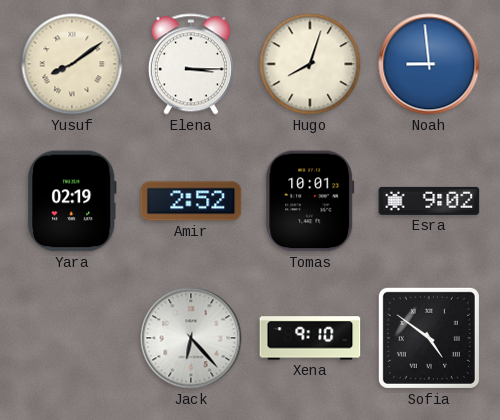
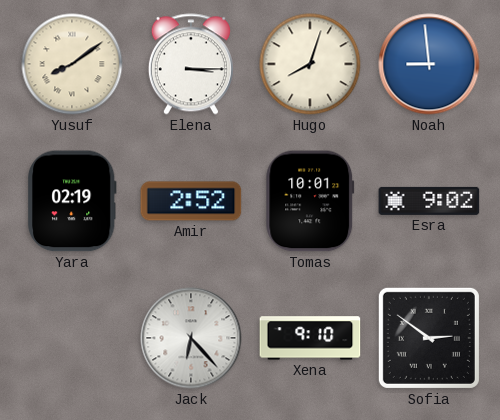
Sofia: 4:51 -> 2:51
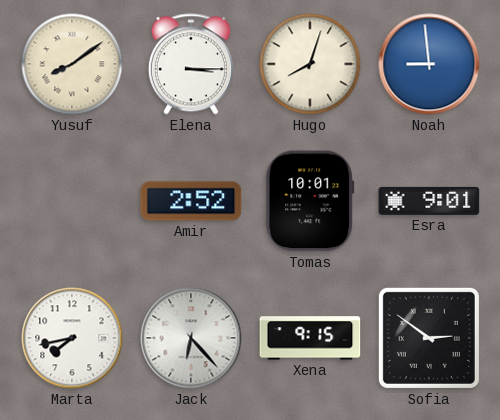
Yara: 02:19 -> none
Esra: 9:02 -> 9:01
Marta: none -> 7:43
Xena: 9:10 -> 9:15
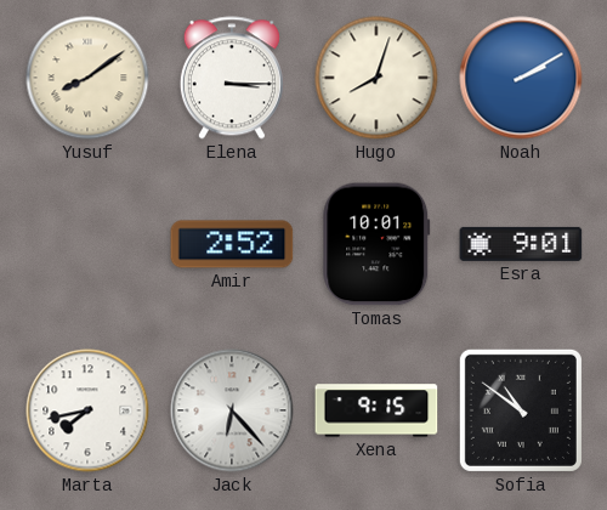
Noah: 8:59 -> 2:10
Sofia: 2:51 -> 10:51
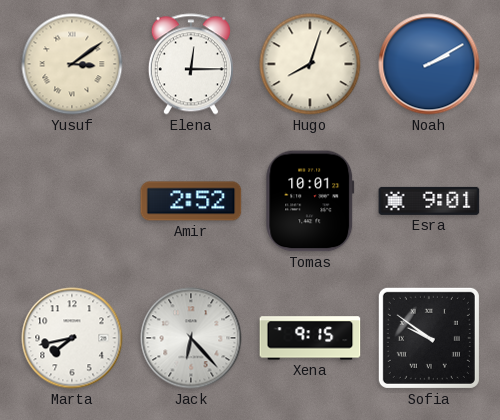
Yusuf: 8:09 -> 3:09
Elena: 3:15 -> 12:15
Sofia: 10:51 -> 9:51
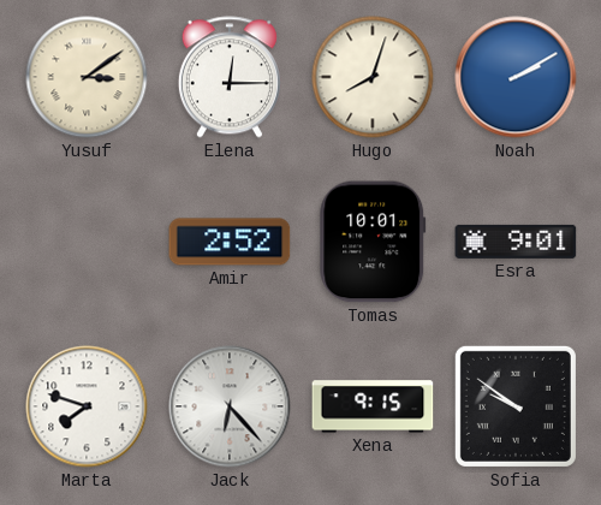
Marta: 7:43 -> 7:48
